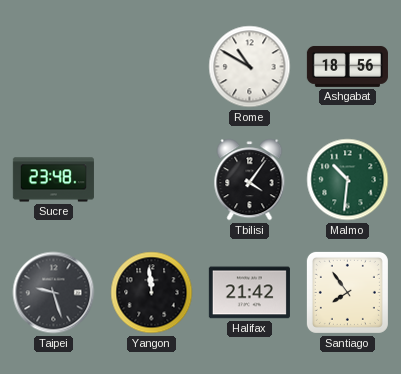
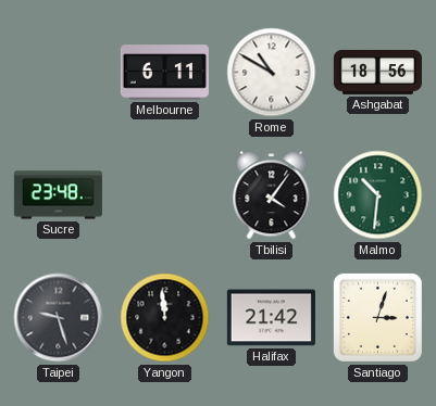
Melbourne: none -> 6:11
Santiago: 7:54 -> 3:03
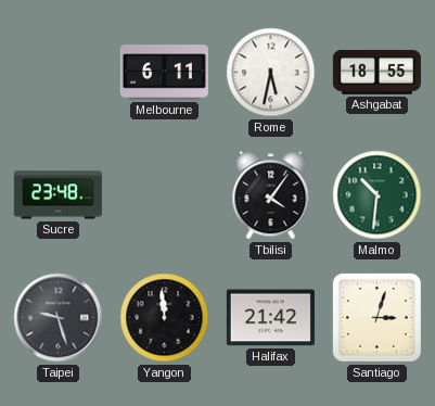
Rome: 10:50 -> 5:32
Ashgabat: 18:56 -> 18:55
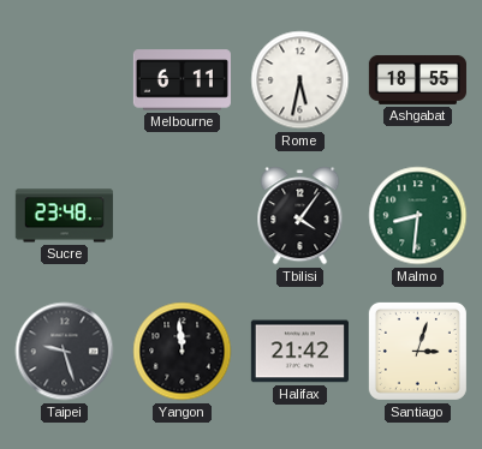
Malmo: 10:31 -> 8:31
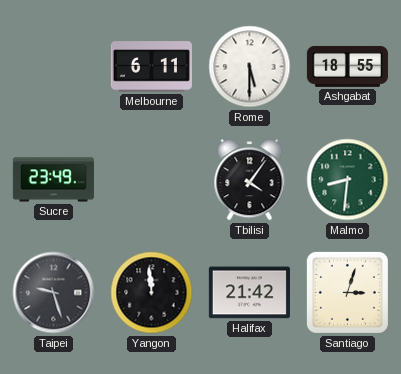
Rome: 5:32 -> 5:30
Sucre: 23:48 -> 23:49
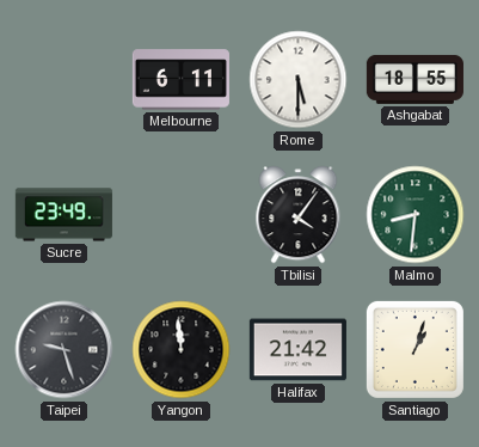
Santiago: 3:03 -> 1:03
